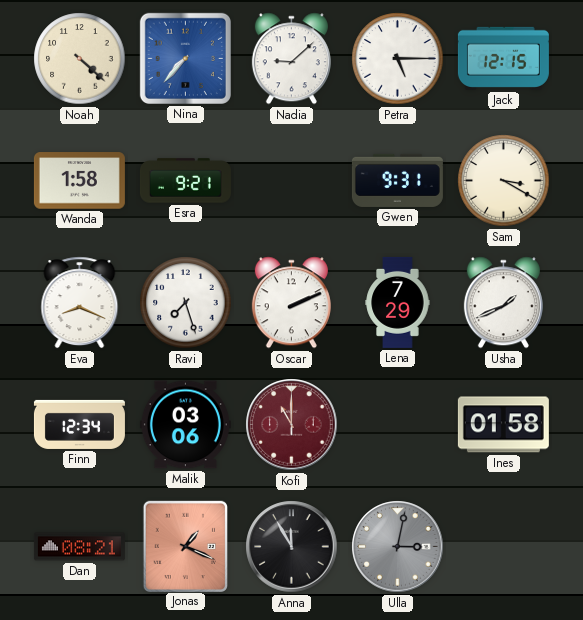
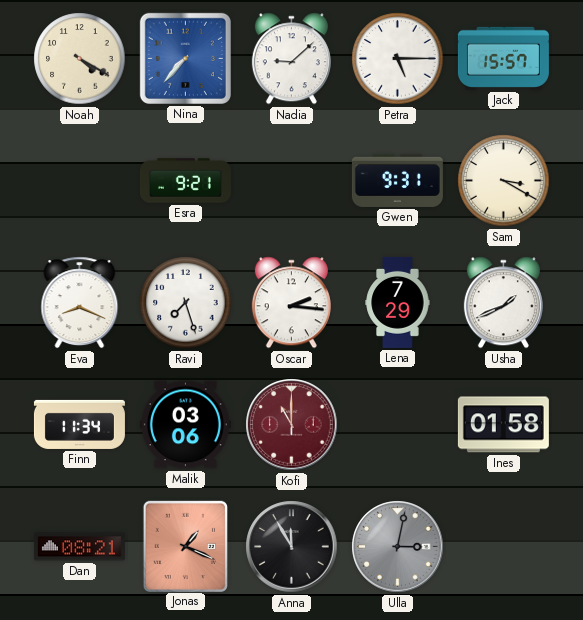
Noah: 4:22 -> 4:20
Jack: 12:15 -> 15:57
Wanda: 1:58 -> none
Oscar: 2:11 -> 2:16
Finn: 12:34 -> 11:34
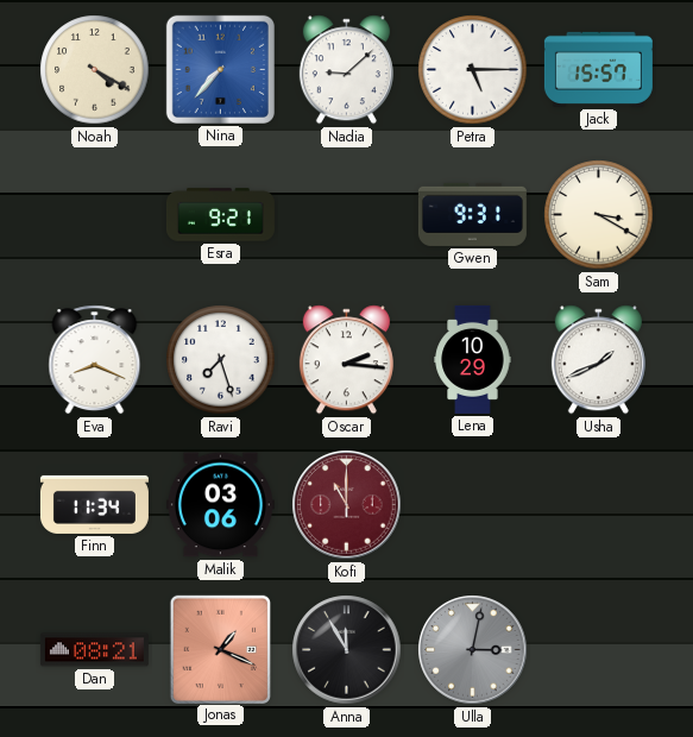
Lena: 7:29 -> 10:29
Ines: 01:58 -> none
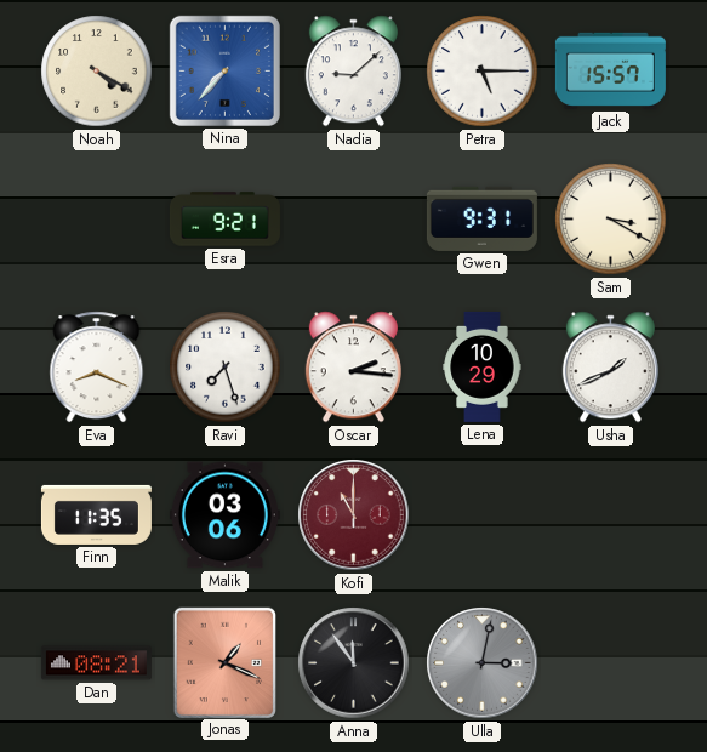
Finn: 11:34 -> 11:35
Anna: 11:55 -> 11:54
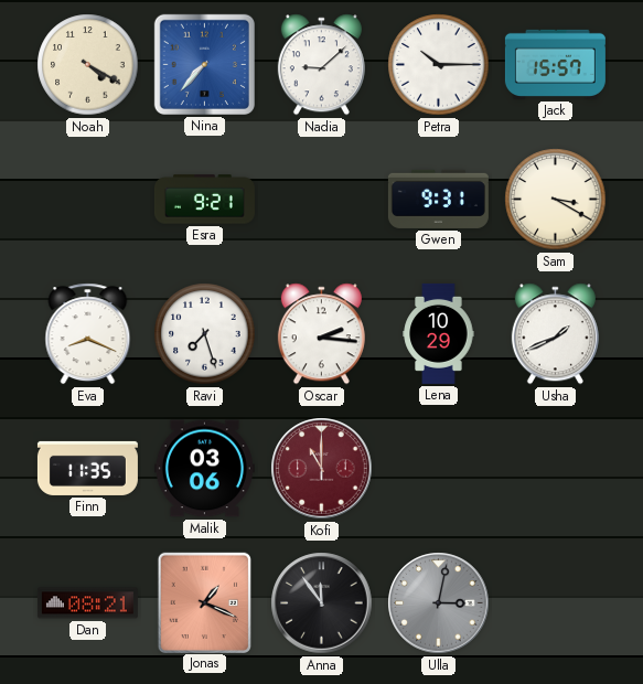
Petra: 5:15 -> 10:15
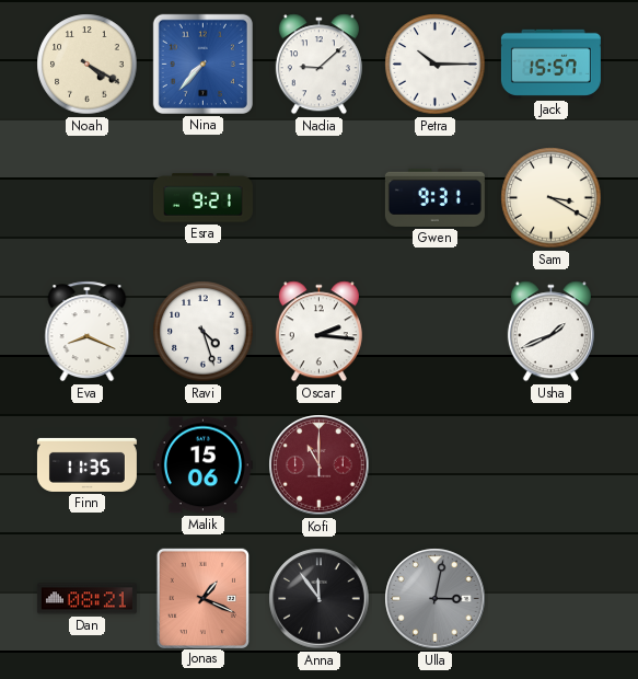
Ravi: 7:27 -> 4:27
Lena: 10:29 -> none
Malik: 03:06 -> 15:06
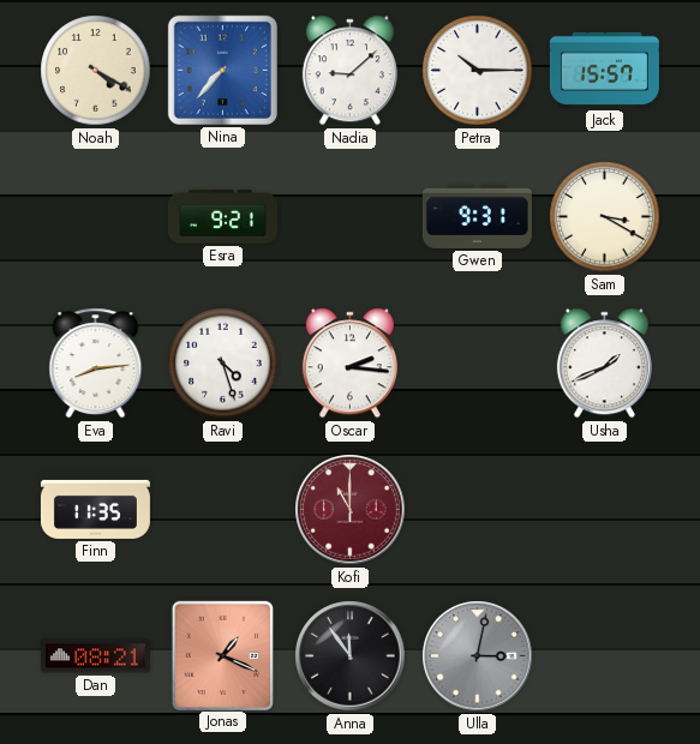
Eva: 8:19 -> 8:14
Malik: 15:06 -> none
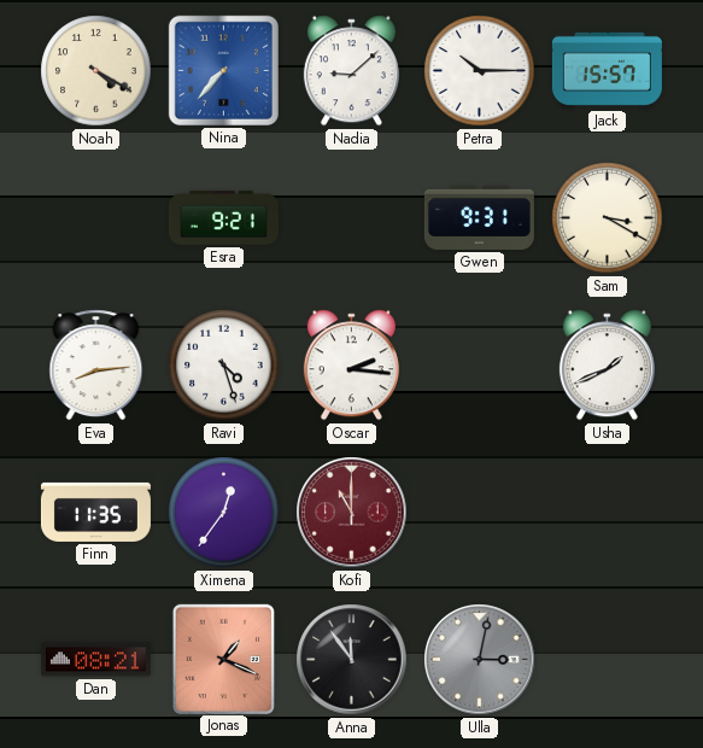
Ximena: none -> 12:36
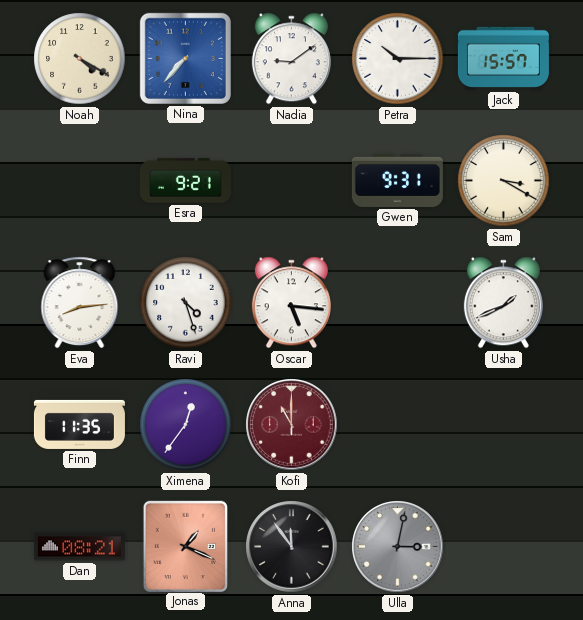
Nadia: 9:08 -> 9:09
Oscar: 2:16 -> 5:16
